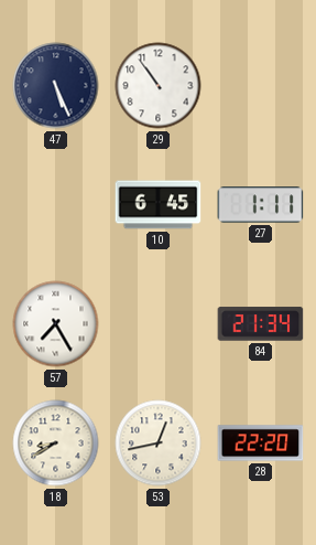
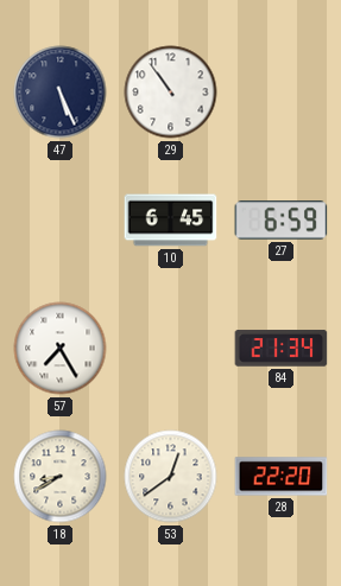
27: 1:11 -> 6:59
53: 12:43 -> 12:39
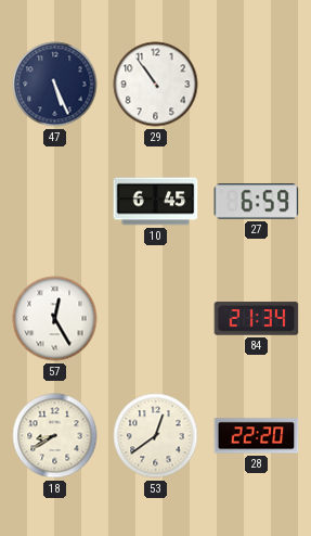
57: 7:25 -> 12:25
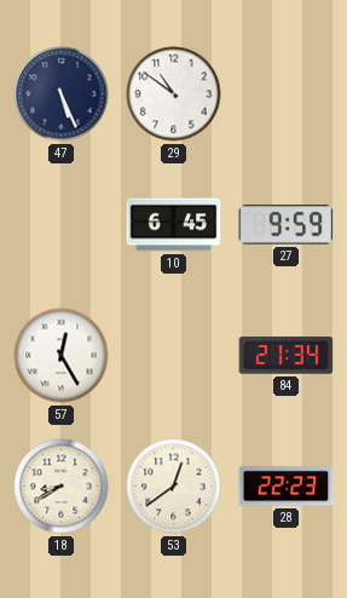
29: 10:54 -> 10:51
27: 6:59 -> 9:59
28: 22:20 -> 22:23
